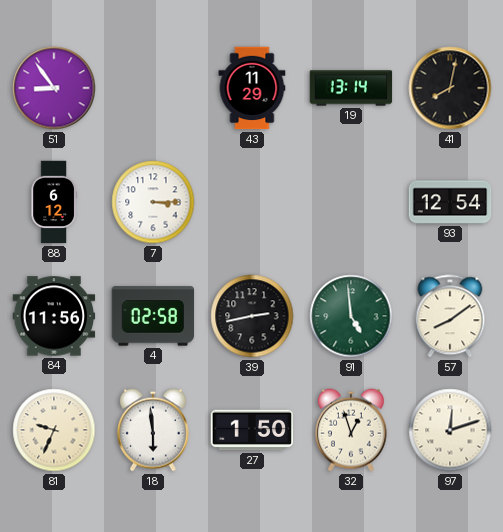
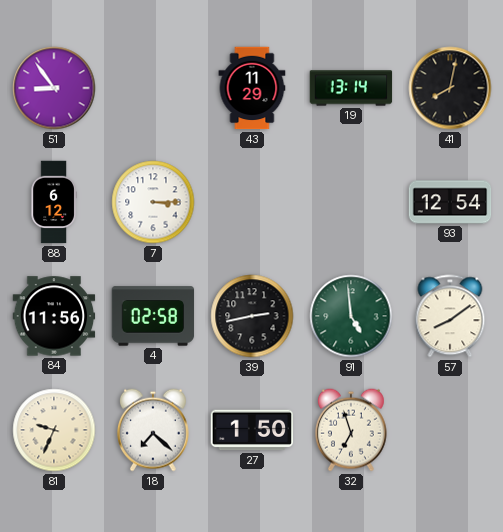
18: 5:59 -> 7:22
32: 12:57 -> 6:57
97: 12:12 -> none
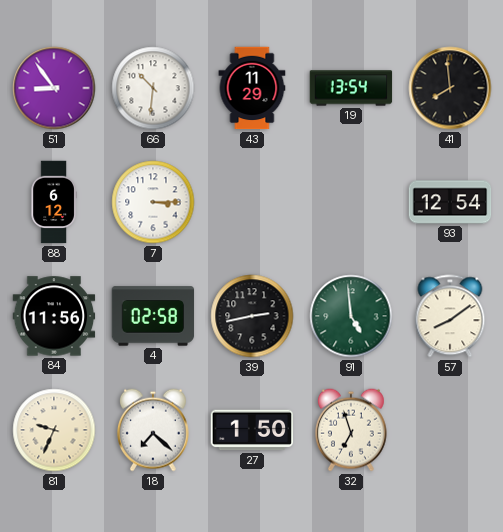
66: none -> 10:31
19: 13:14 -> 13:54
41: 8:02 -> 7:59
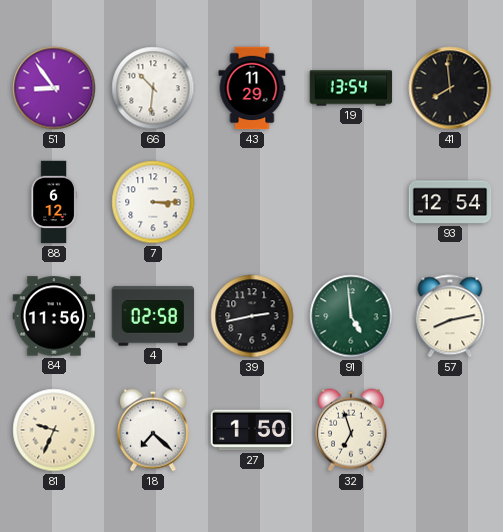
57: 8:09 -> 8:13
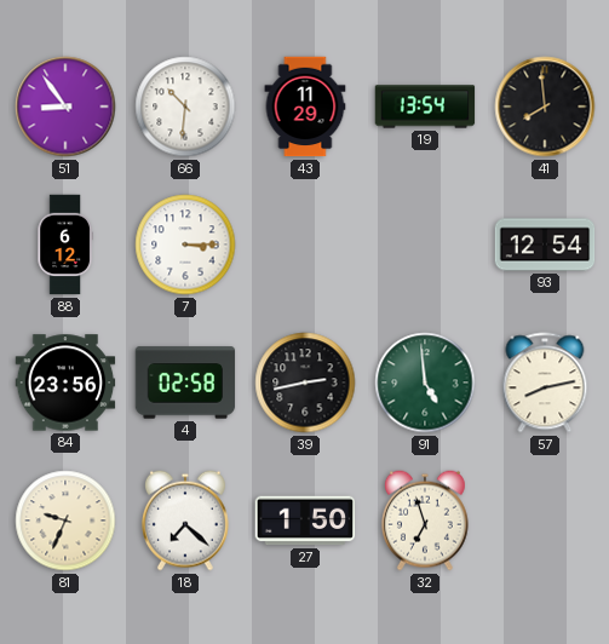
84: 11:56 -> 23:56
